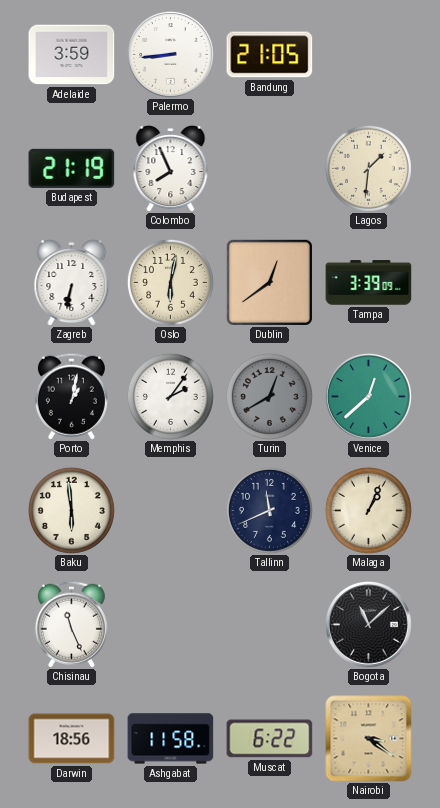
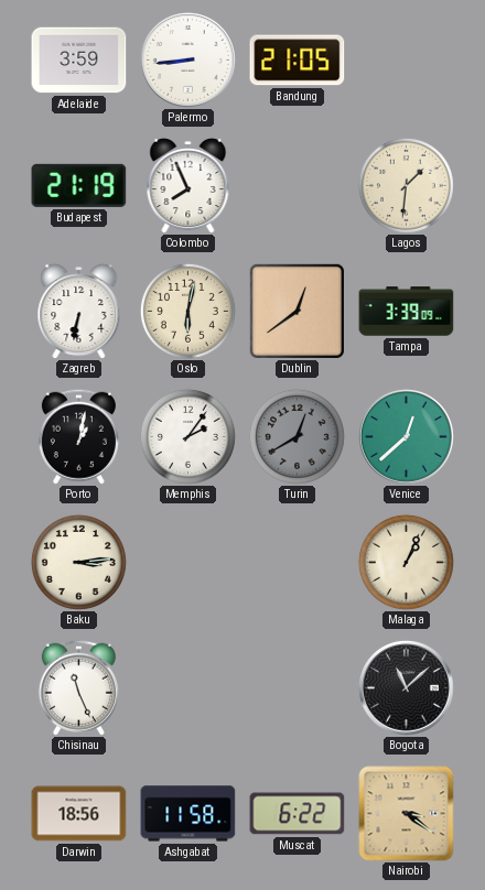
Baku: 5:59 -> 3:14
Tallinn: 11:41 -> none
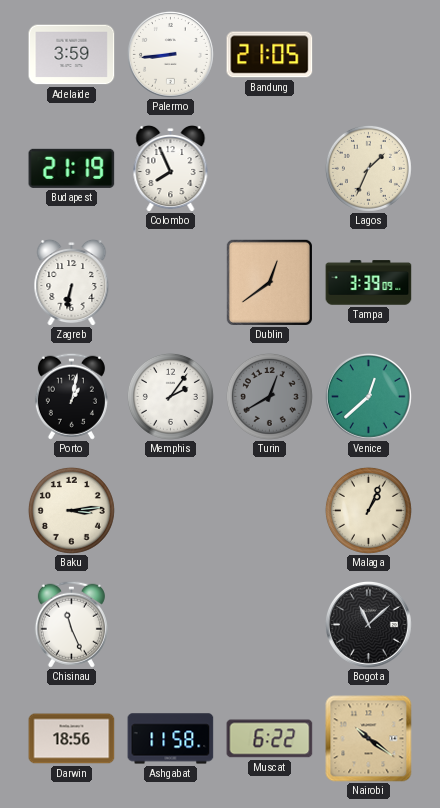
Lagos: 1:31 -> 1:34
Oslo: 6:02 -> none
Nairobi: 3:21 -> 10:21
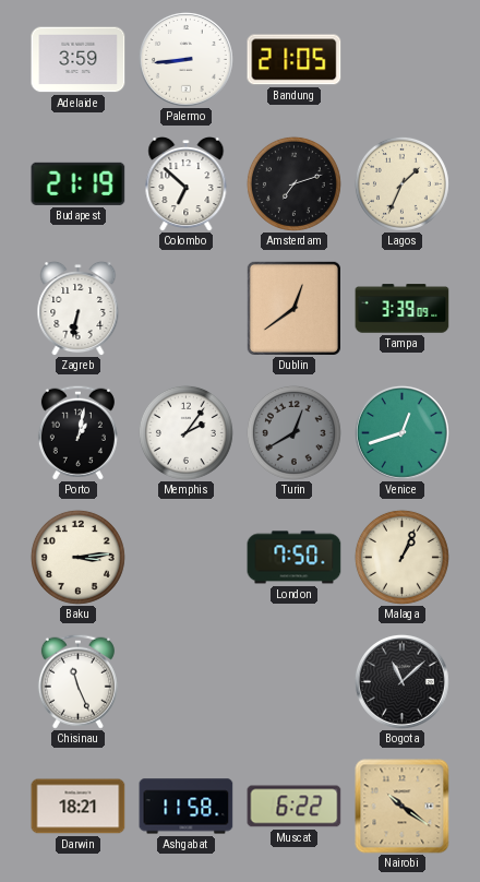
Colombo: 7:56 -> 6:52
Amsterdam: none -> 7:12
Venice: 12:38 -> 12:42
London: none -> 7:50
Darwin: 18:56 -> 18:21
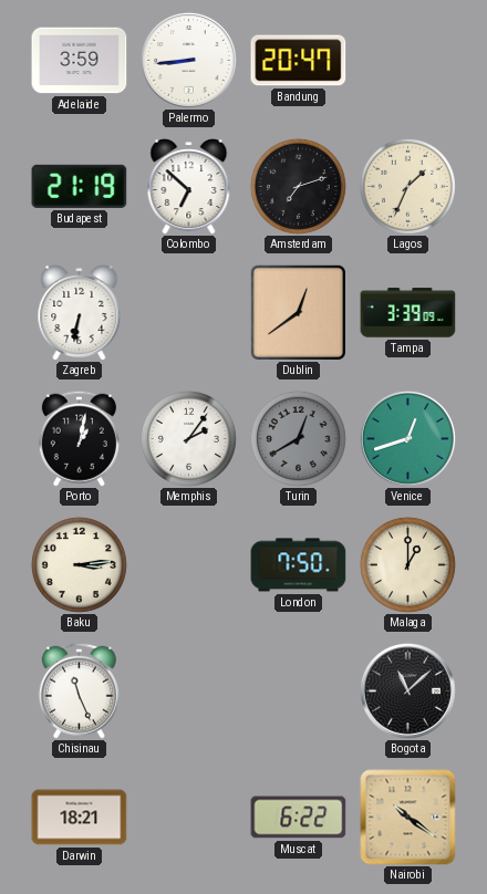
Bandung: 21:05 -> 20:47
Malaga: 1:04 -> 1:00
Ashgabat: 11:58 -> none
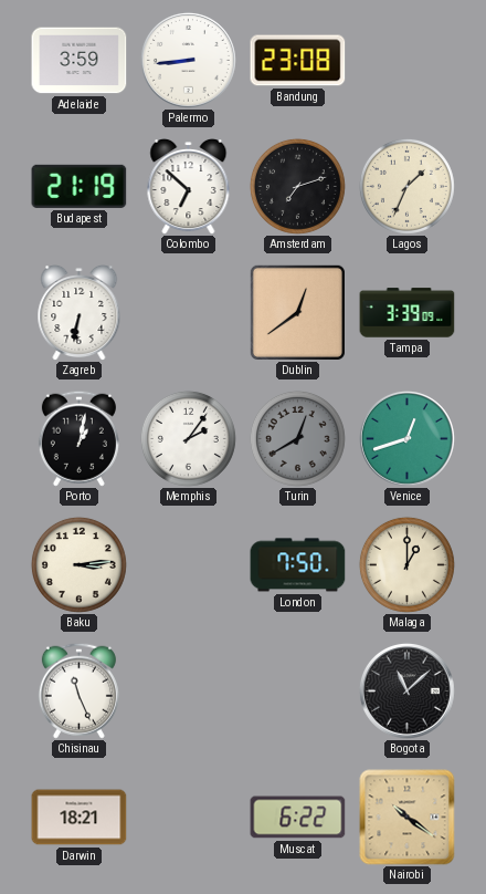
Bandung: 20:47 -> 23:08
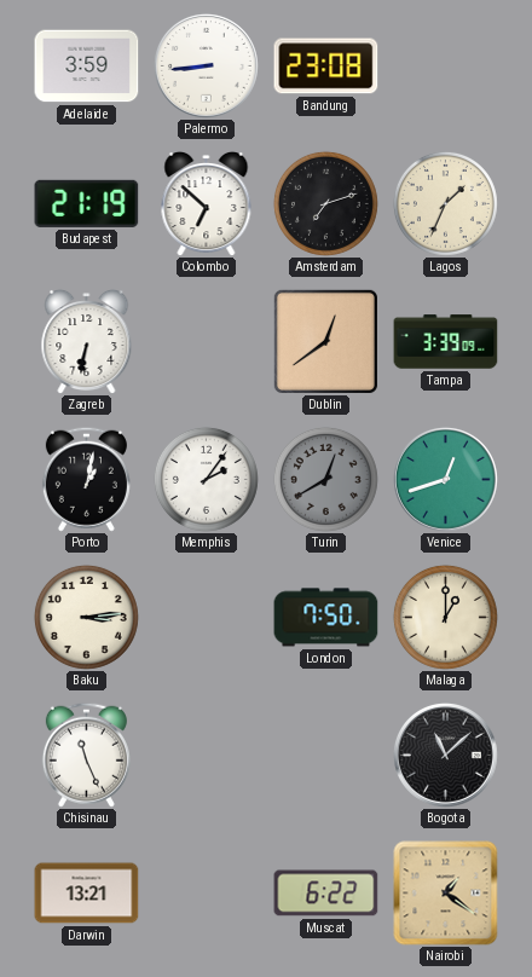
Darwin: 18:21 -> 13:21
Nairobi: 10:21 -> 1:21
